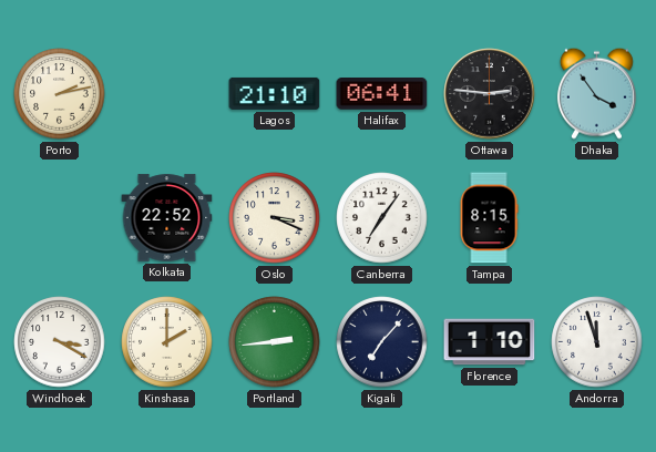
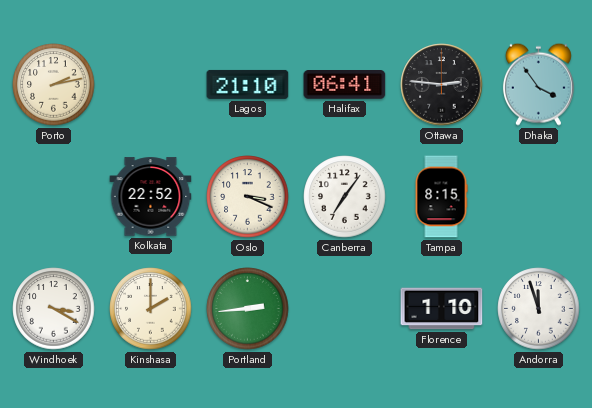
Kigali: 7:07 -> none
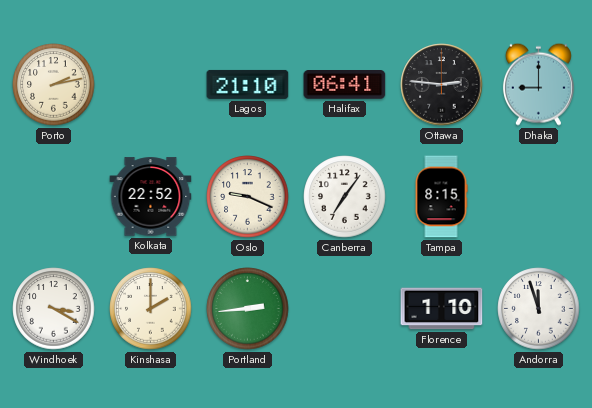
Dhaka: 3:54 -> 9:00
Oslo: 3:19 -> 9:19
